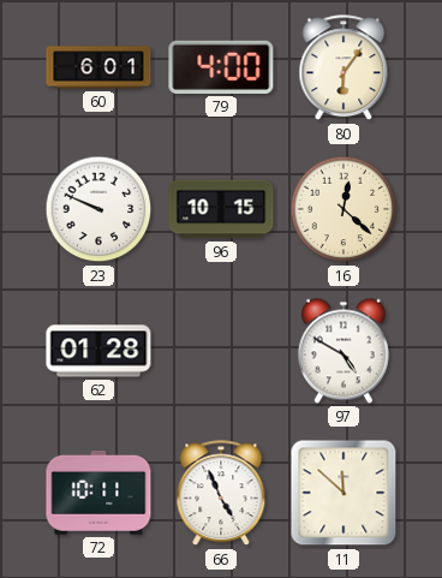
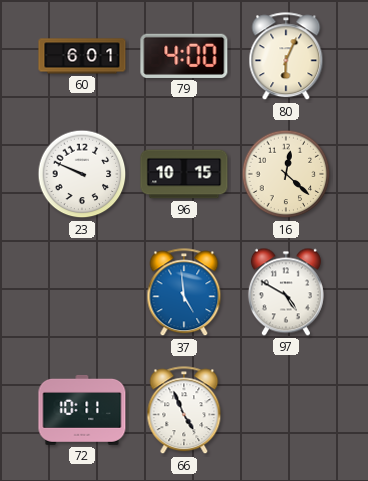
80: 6:06 -> 6:04
62: 01:28 -> none
37: none -> 4:59
11: 11:52 -> none
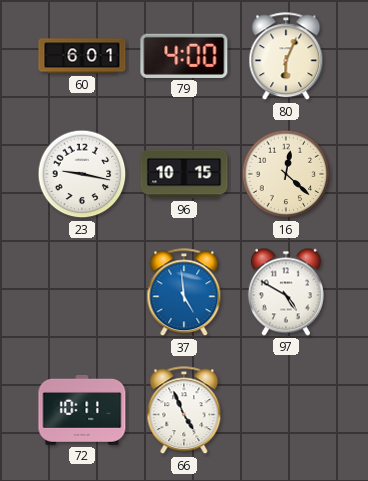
23: 9:49 -> 9:17
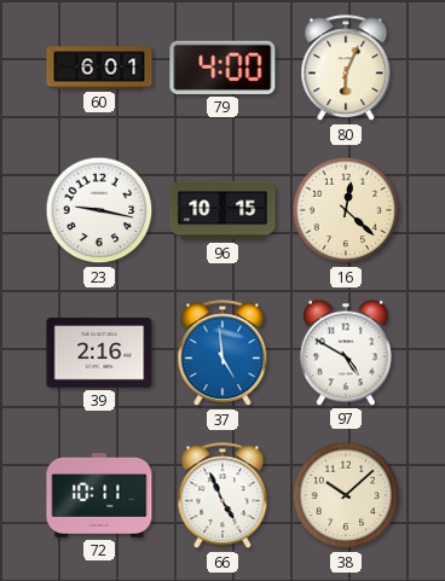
39: none -> 2:16
38: none -> 10:08
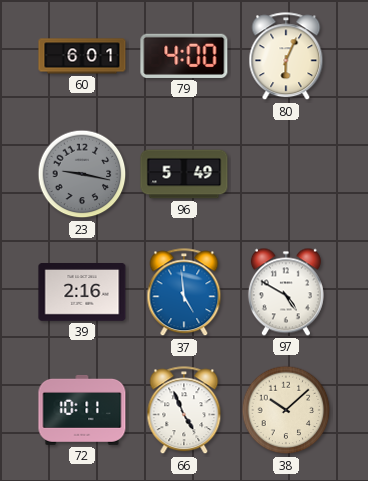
23 dial: white -> grey
96: 10:15 -> 5:49
16: 12:22 -> none
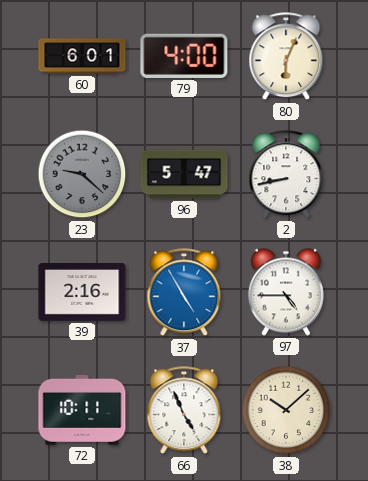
23: 9:17 -> 9:22
96: 5:49 -> 5:47
2: none -> 8:43
37: 4:59 -> 4:55
97: 4:50 -> 4:45
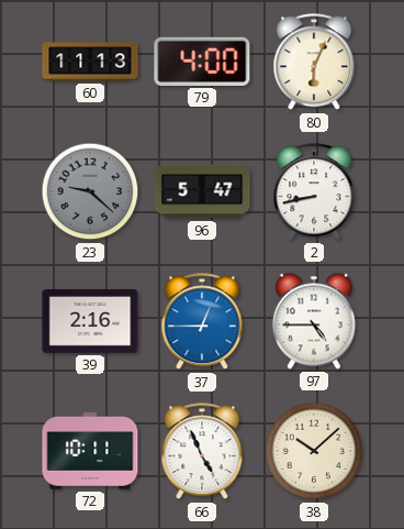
60: 6:01 -> 11:13
37: 4:55 -> 12:45
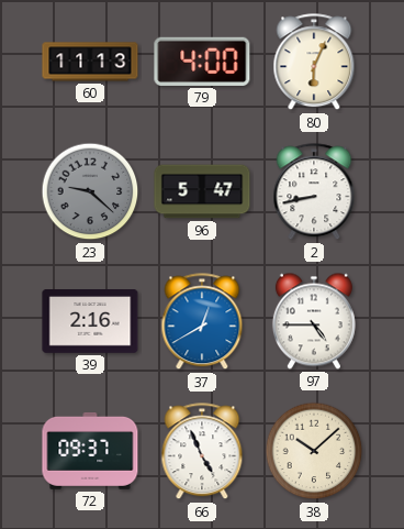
37: 12:45 -> 12:40
72: 10:11 -> 09:37
